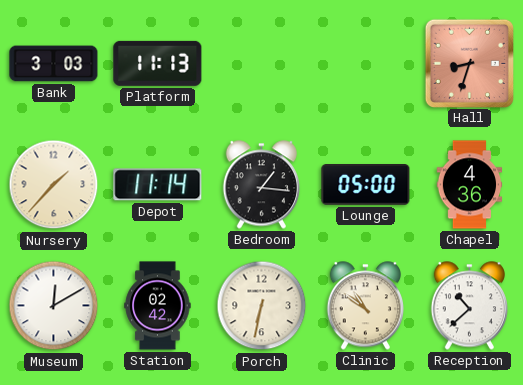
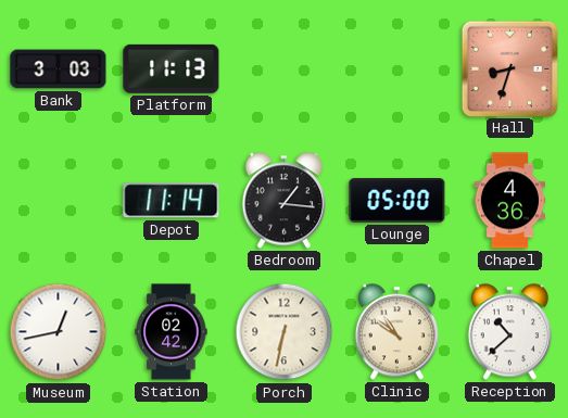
Nursery: 1:37 -> none
Museum: 12:10 -> 12:43
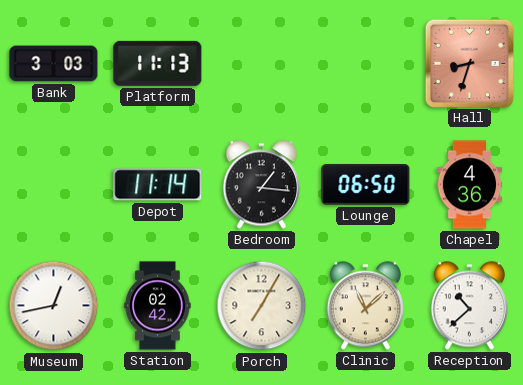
Lounge: 05:00 -> 06:50
Porch: 6:32 -> 7:05
Clinic: 10:51 -> 11:08
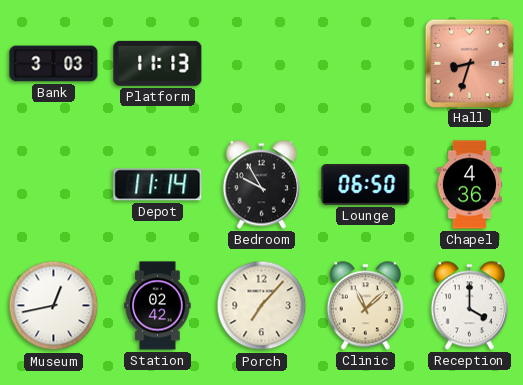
Bedroom: 1:16 -> 9:55
Porch: 7:05 -> 7:07
Reception: 10:38 -> 4:00
